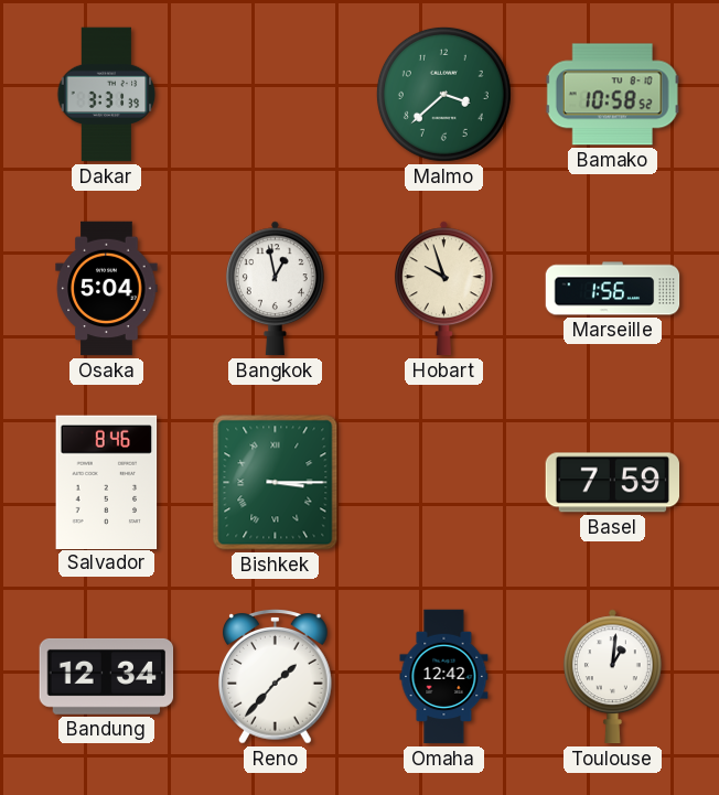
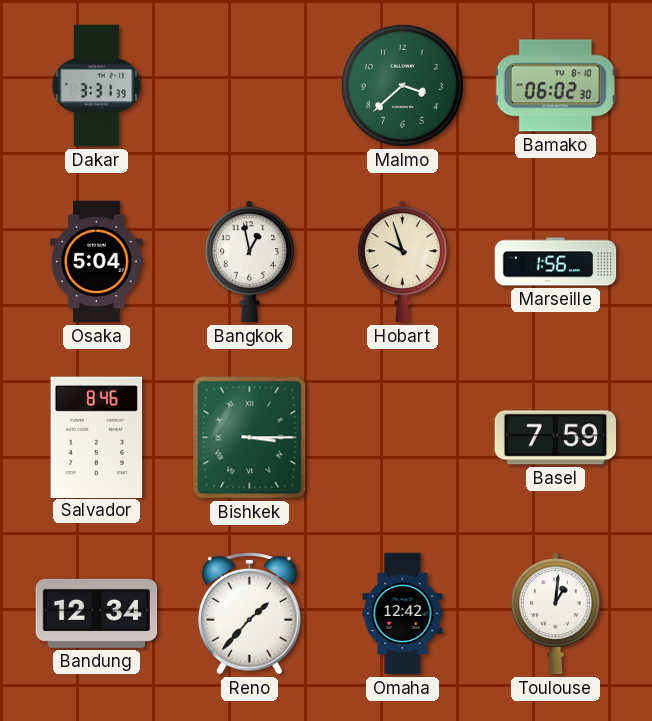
Bamako: 10:58 -> 06:02
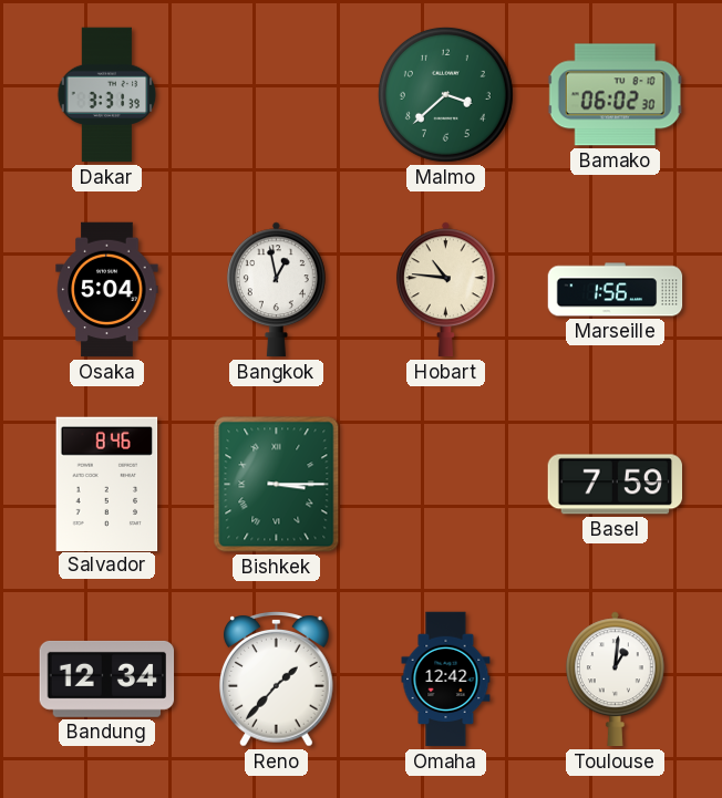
Hobart: 9:57 -> 10:46
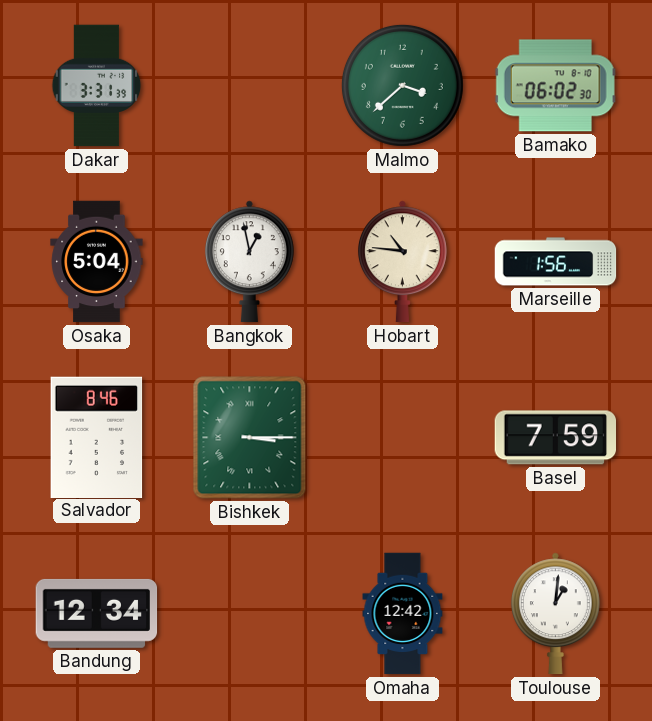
Reno: 1:37 -> none
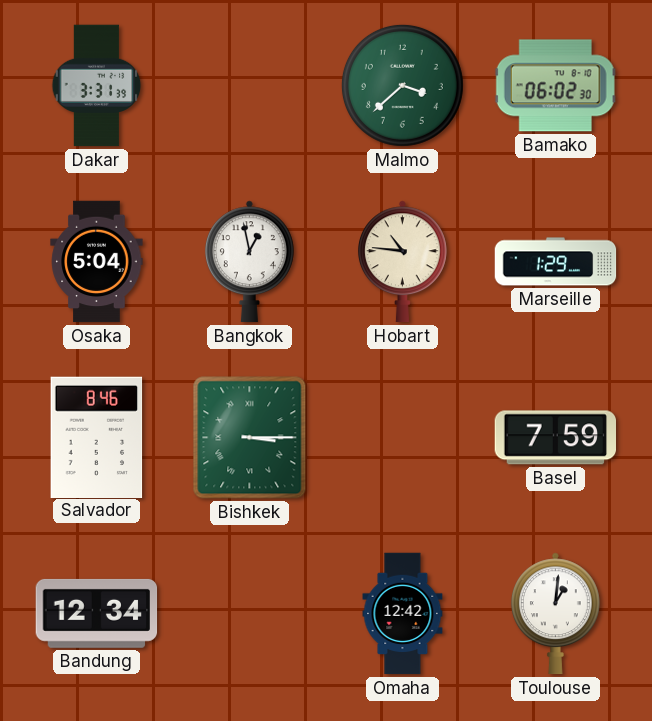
Marseille: 1:56 -> 1:29
